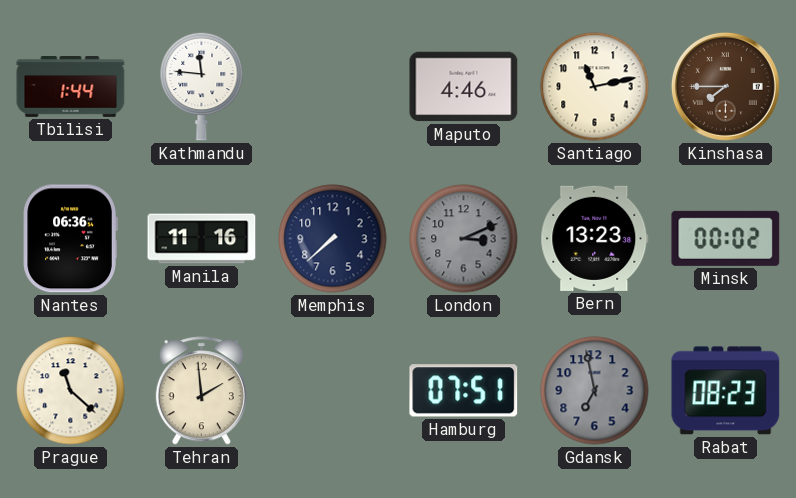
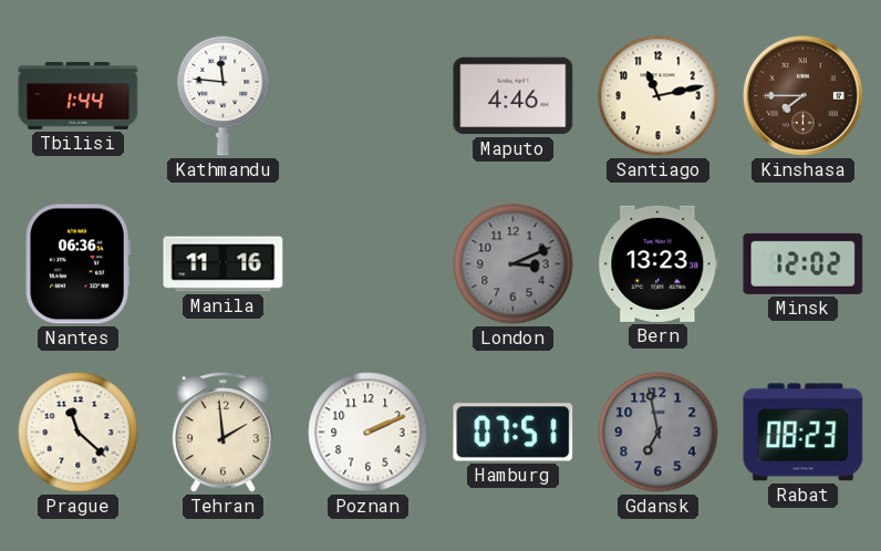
Memphis: 7:38 -> none
Minsk: 00:02 -> 12:02
Poznan: none -> 2:11
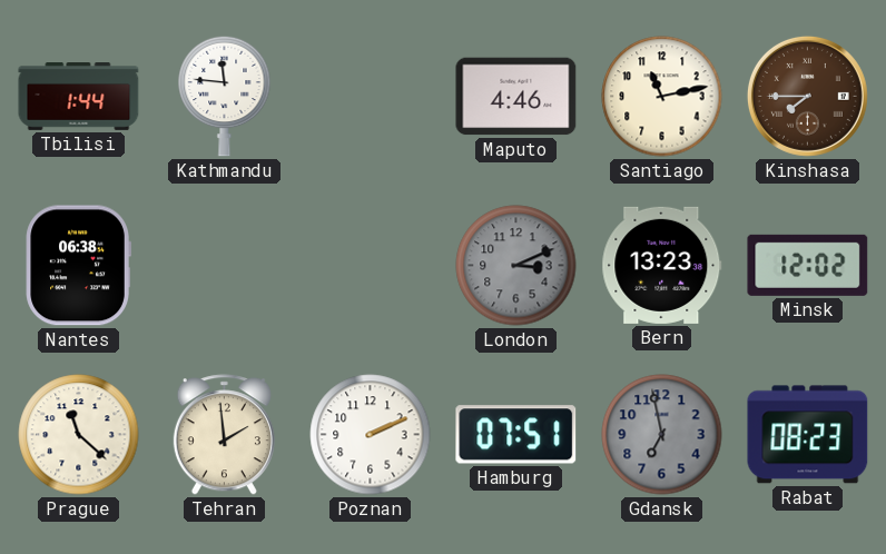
Nantes: 06:36 -> 06:38
Manila: 11:16 -> none
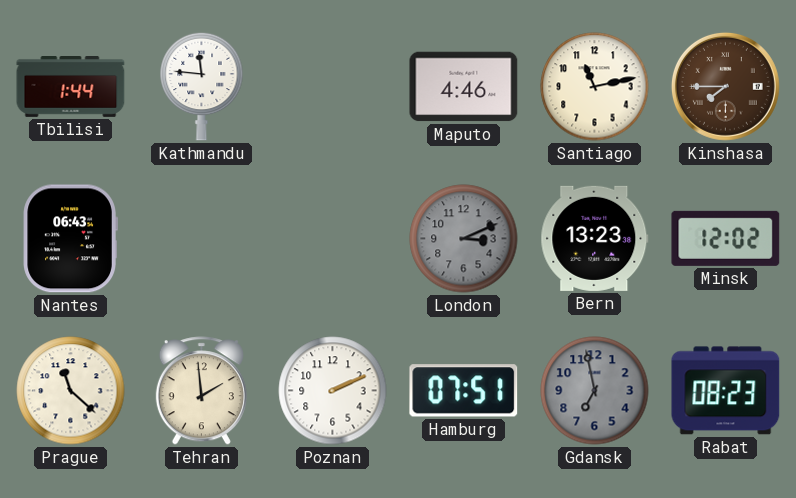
Nantes: 06:38 -> 06:43
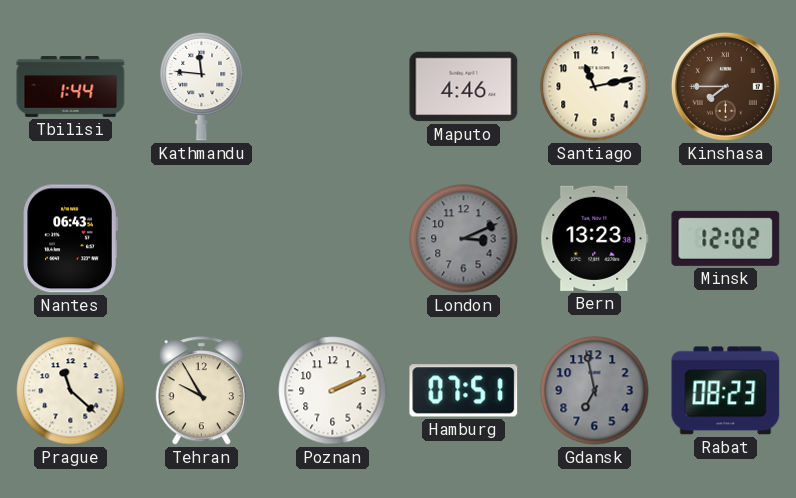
Tehran: 1:59 -> 9:55
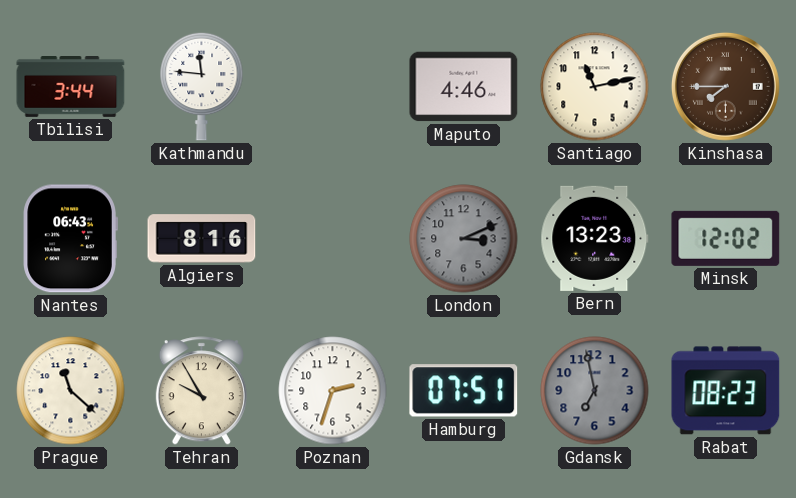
Tbilisi: 1:44 -> 3:44
Algiers: none -> 8:16
Poznan: 2:11 -> 2:33
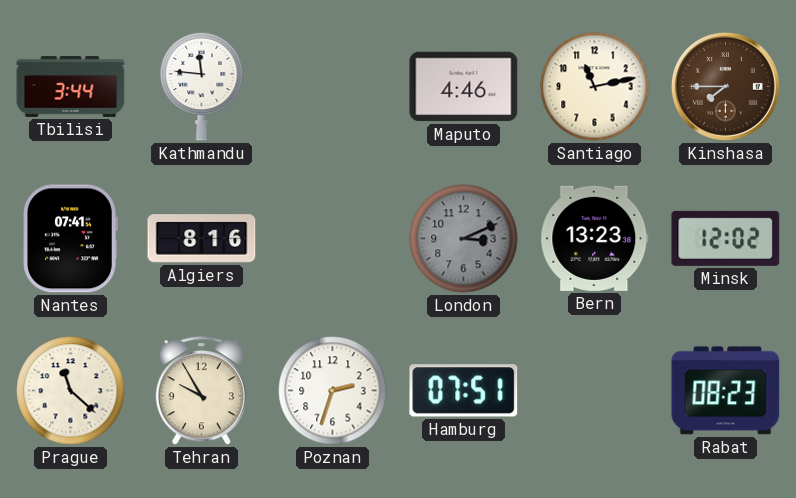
Nantes: 06:43 -> 07:41
Gdansk: 6:58 -> none
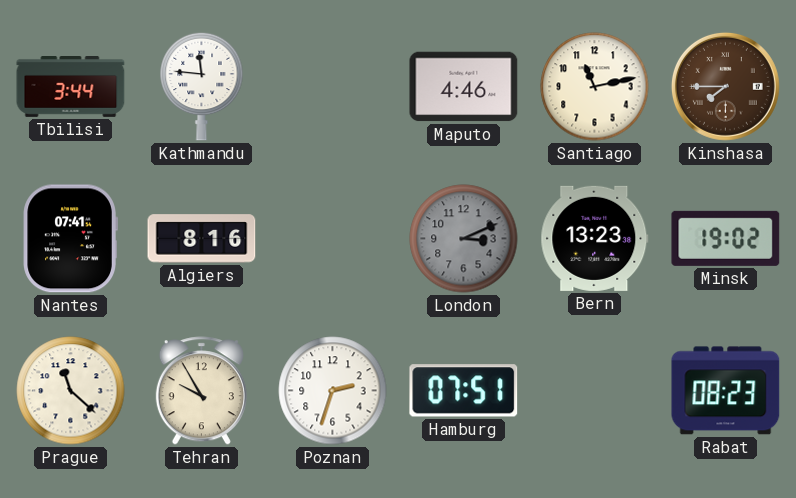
Minsk: 12:02 -> 19:02
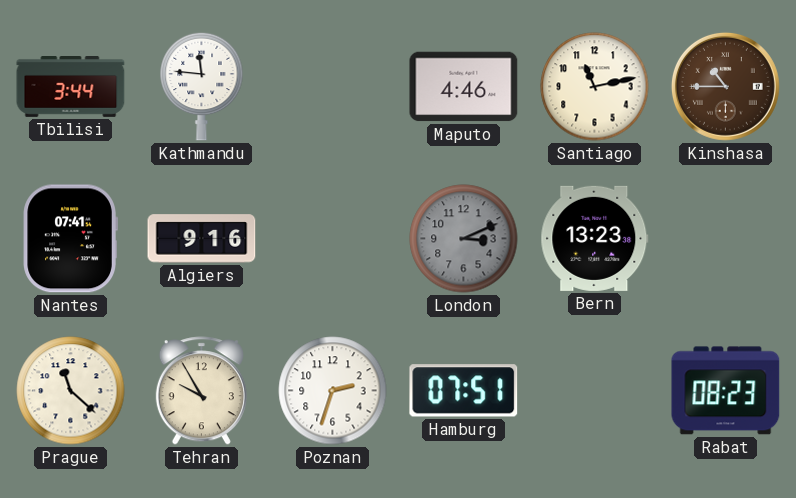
Kinshasa: 7:45 -> 10:45
Algiers: 8:16 -> 9:16
Minsk: 19:02 -> none
